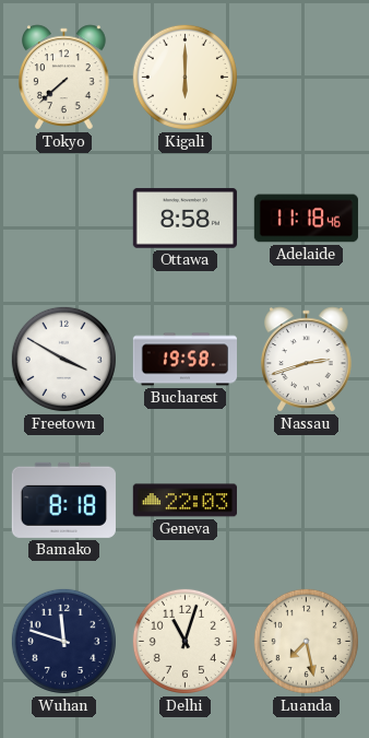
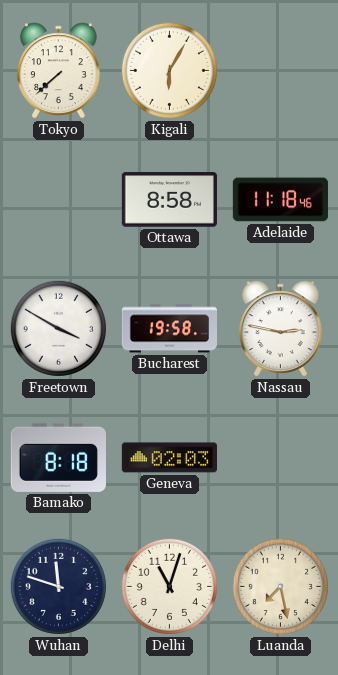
Kigali: 6:00 -> 6:05
Nassau: 2:42 -> 2:47
Geneva: 22:03 -> 02:03
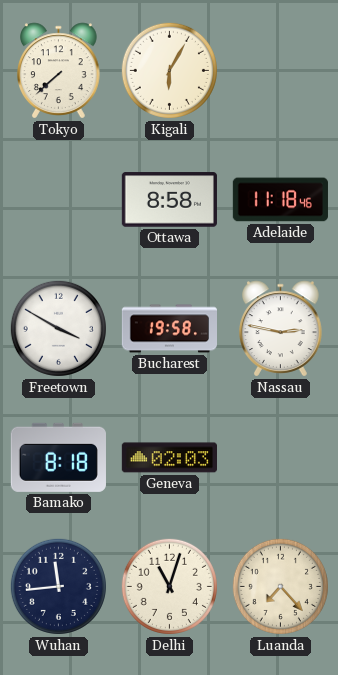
Wuhan: 11:48 -> 11:44
Luanda: 7:28 -> 7:23
